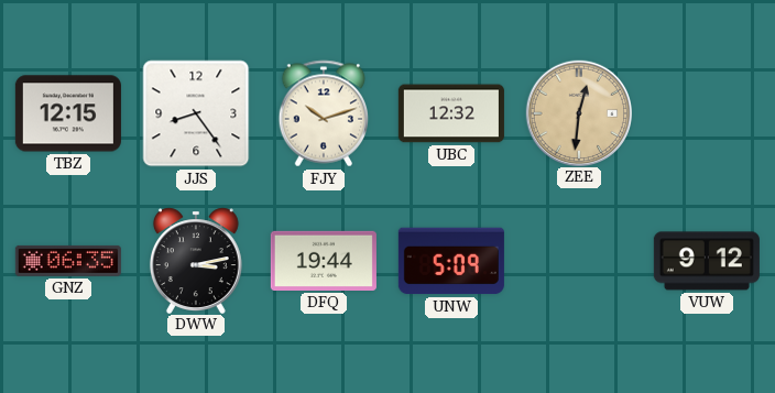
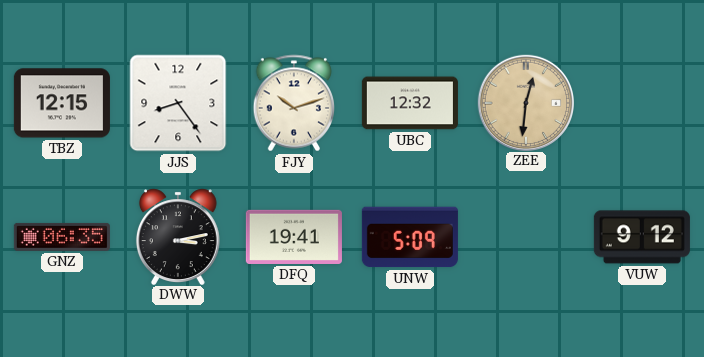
DFQ: 19:44 -> 19:41
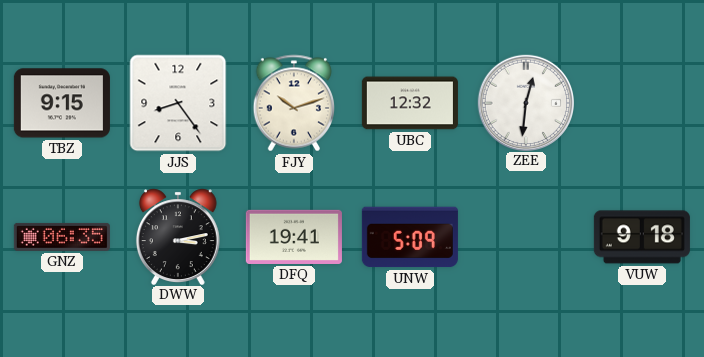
TBZ: 12:15 -> 9:15
ZEE dial: champagne -> white
VUW: 9:12 -> 9:18
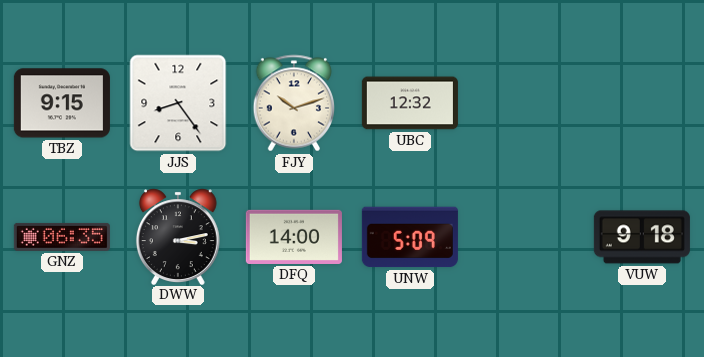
ZEE: 12:31 -> none
DFQ: 19:41 -> 14:00
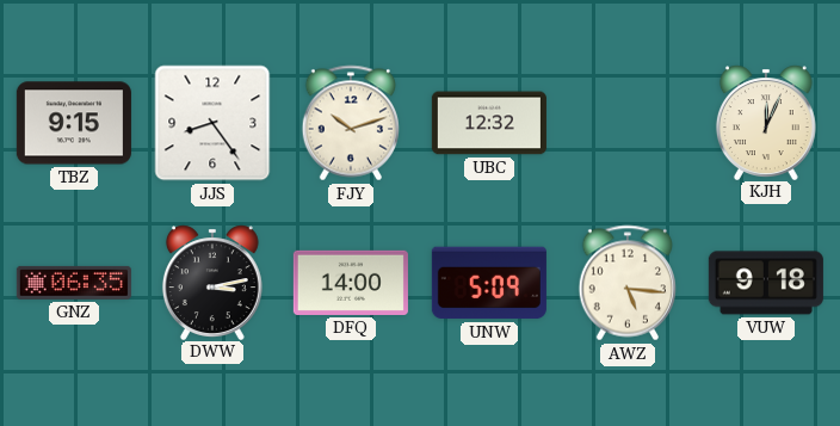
KJH: none -> 12:04
AWZ: none -> 5:16
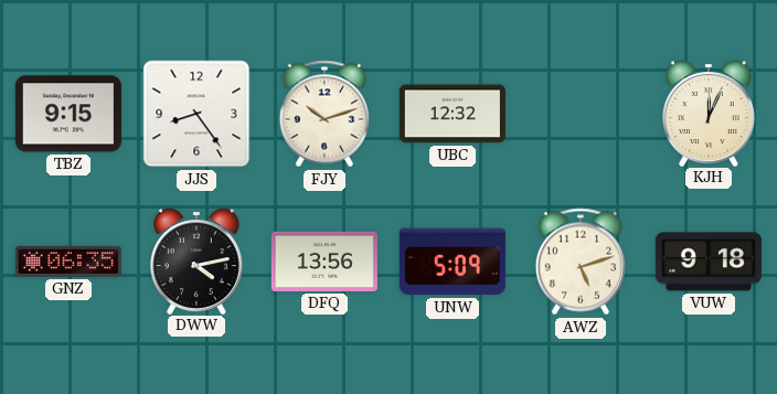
DWW: 3:13 -> 4:13
DFQ: 14:00 -> 13:56
AWZ: 5:16 -> 5:12
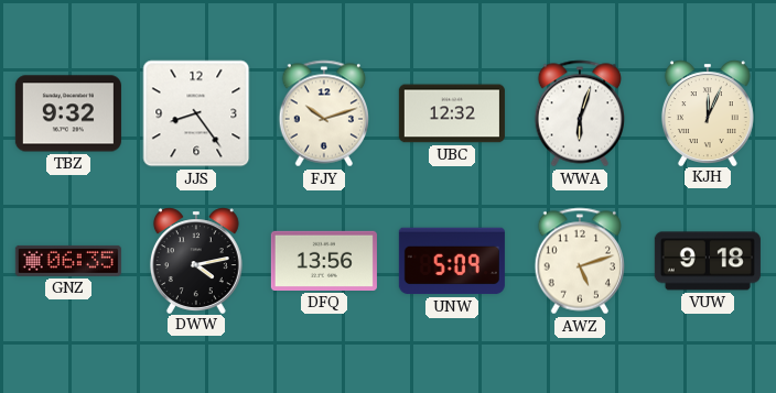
TBZ: 9:15 -> 9:32
WWA: none -> 6:03
